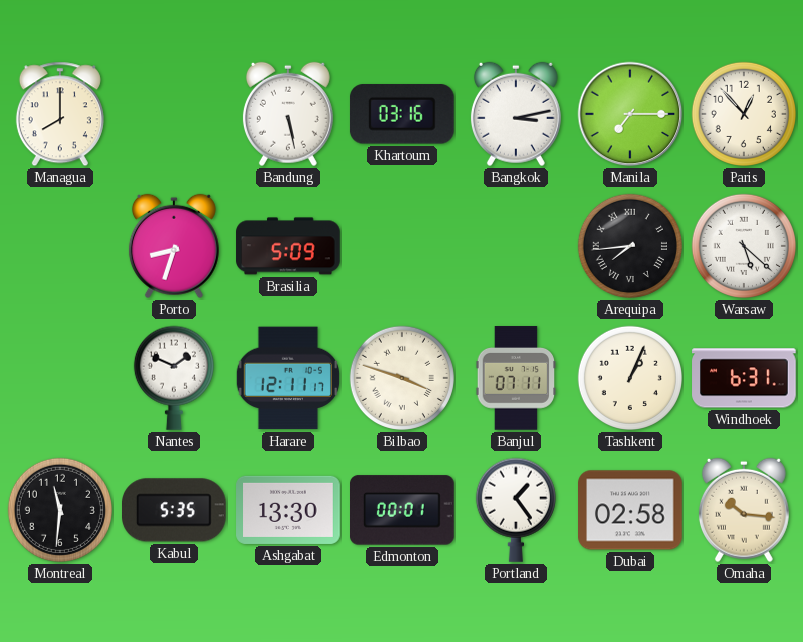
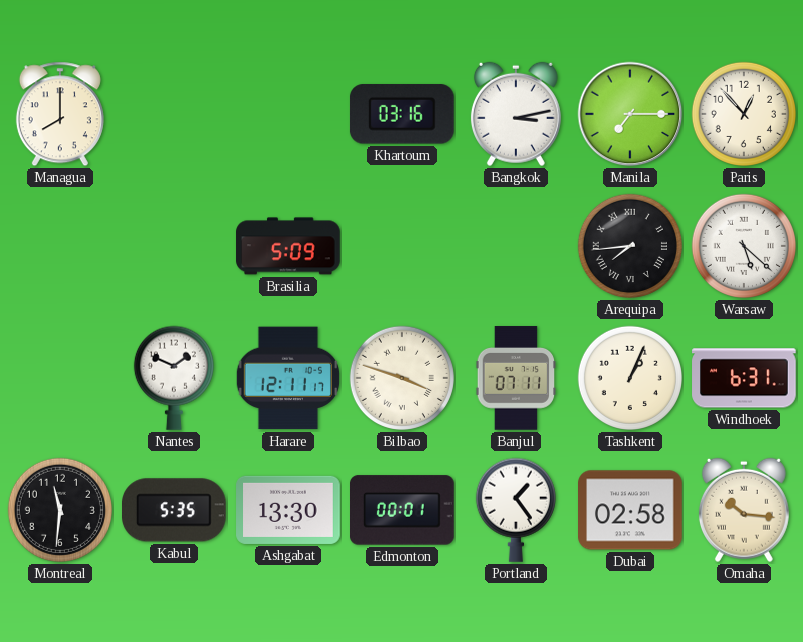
Bandung: 5:28 -> none
Porto: 8:33 -> none
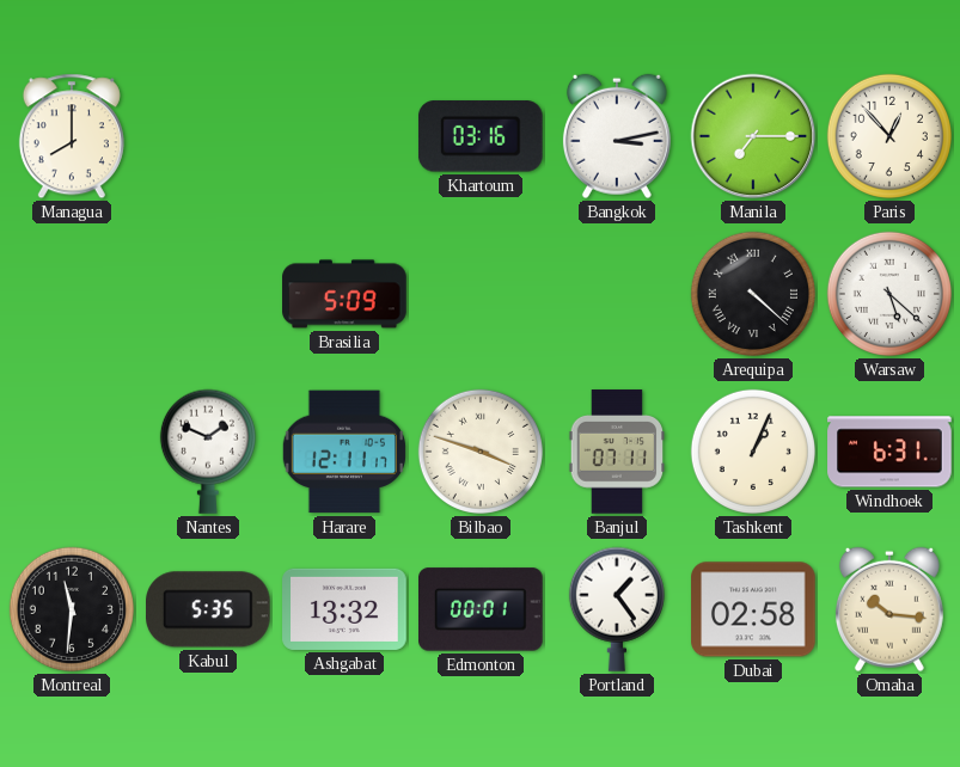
Arequipa: 7:44 -> 4:22
Ashgabat: 13:30 -> 13:32
